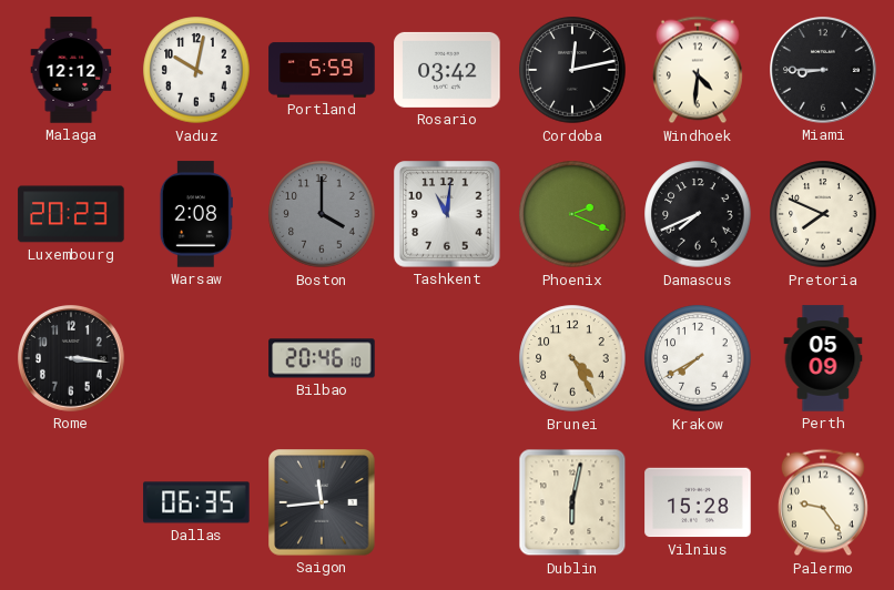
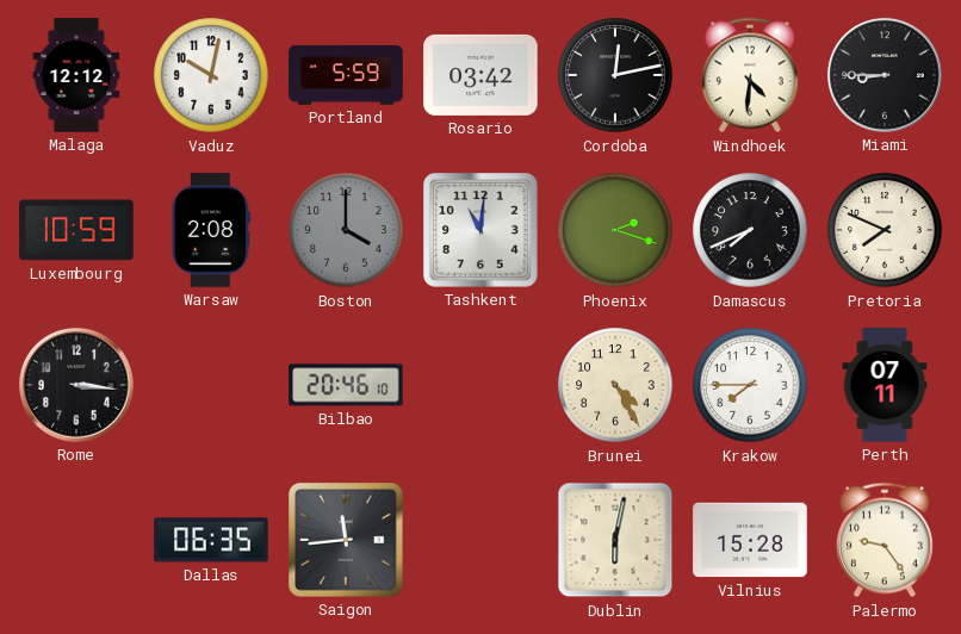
Luxembourg: 20:23 -> 10:59
Phoenix: 2:19 -> 2:18
Krakow: 7:40 -> 7:45
Perth: 05:09 -> 07:11
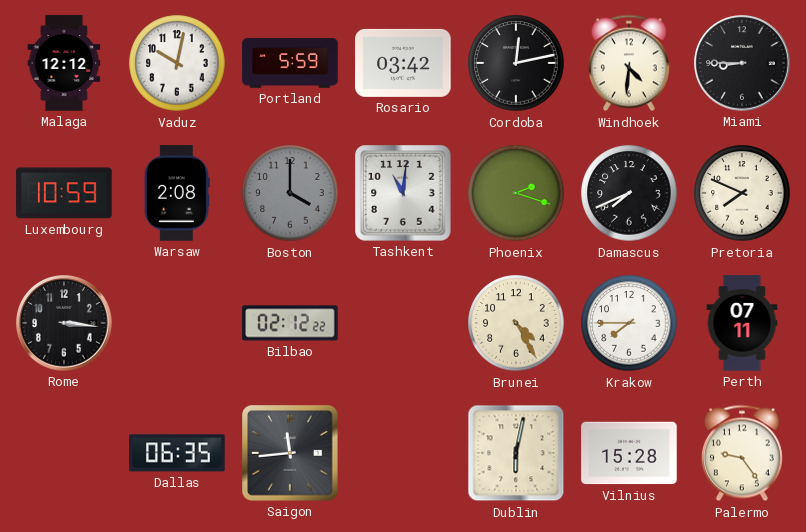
Bilbao: 20:46 -> 02:12
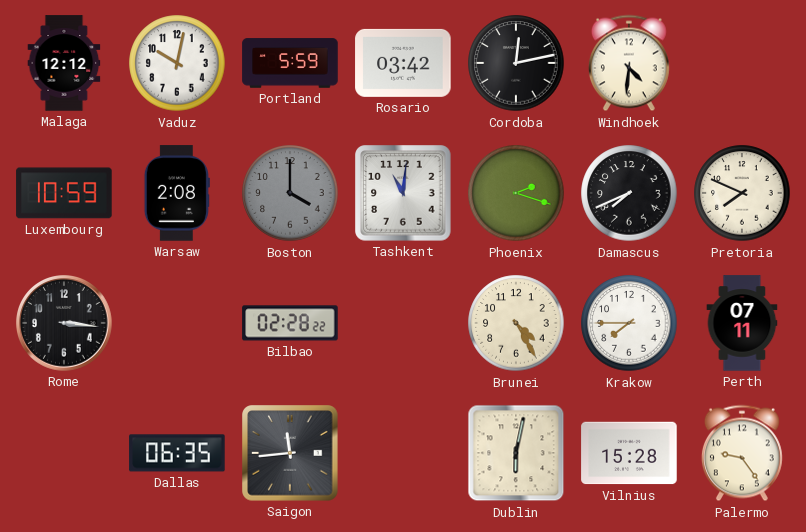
Miami: 8:45 -> none
Bilbao: 02:12 -> 02:28
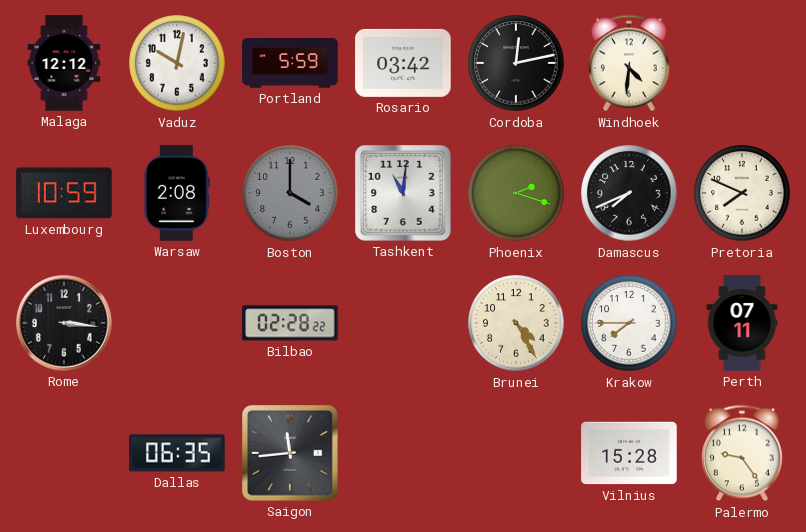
Dublin: 6:02 -> none
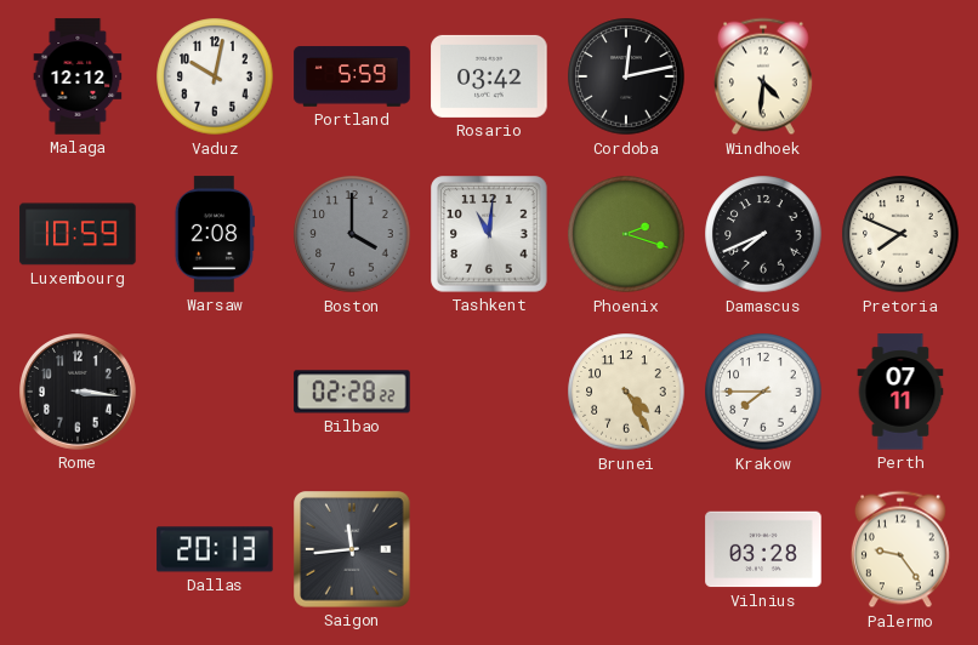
Dallas: 06:35 -> 20:13
Vilnius: 15:28 -> 03:28
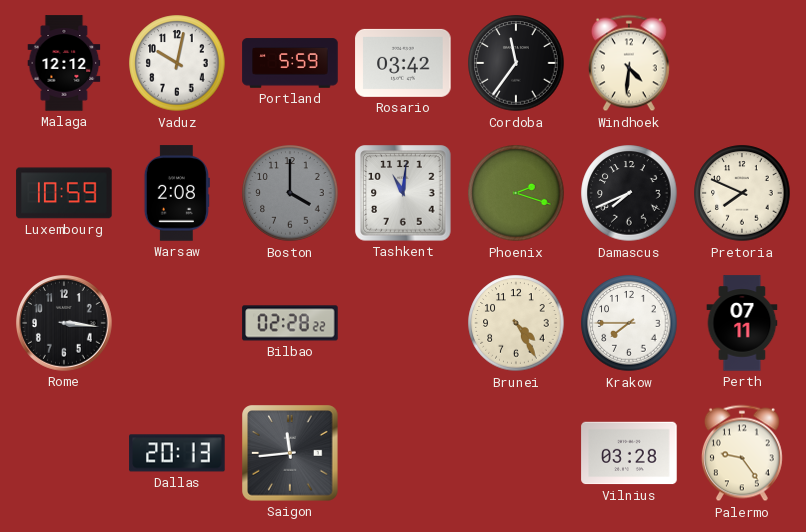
Cordoba: 12:13 -> 11:36
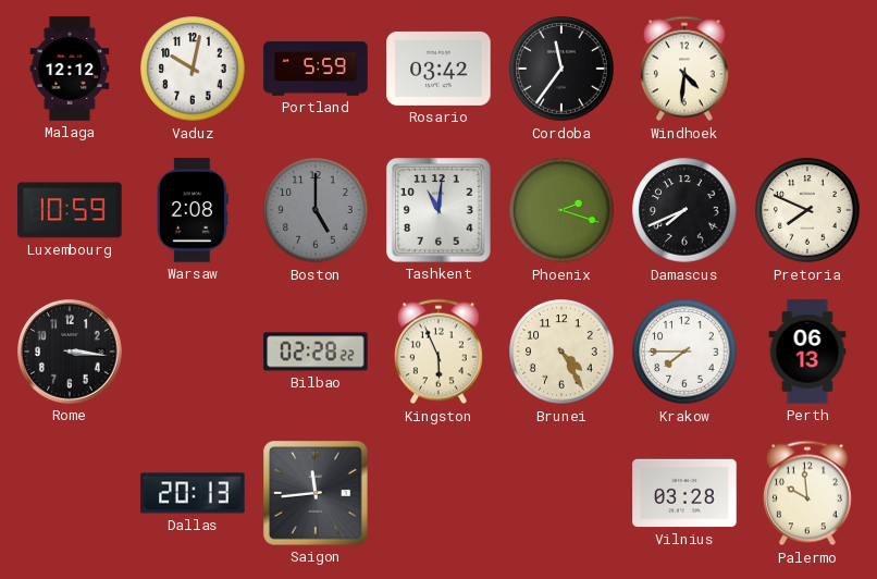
Boston: 4:00 -> 5:00
Kingston: none -> 5:56
Perth: 07:11 -> 06:13
Palermo: 9:24 -> 9:59
